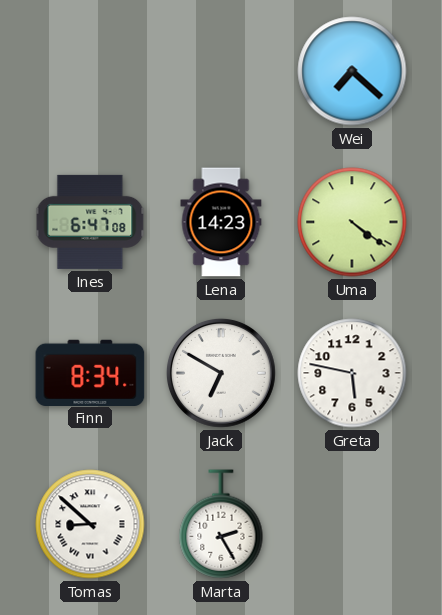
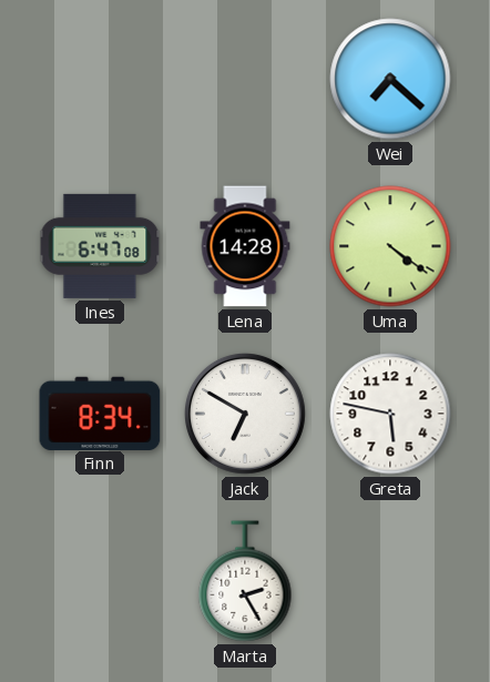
Lena: 14:23 -> 14:28
Tomas: 8:52 -> none
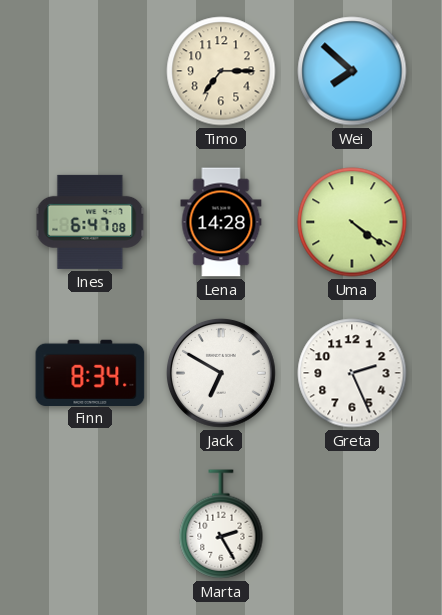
Timo: none -> 7:15
Wei: 7:22 -> 7:52
Greta: 5:47 -> 2:26
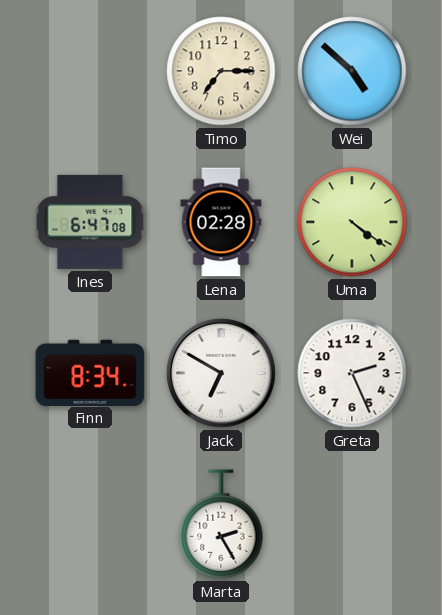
Wei: 7:52 -> 4:52
Lena: 14:28 -> 02:28
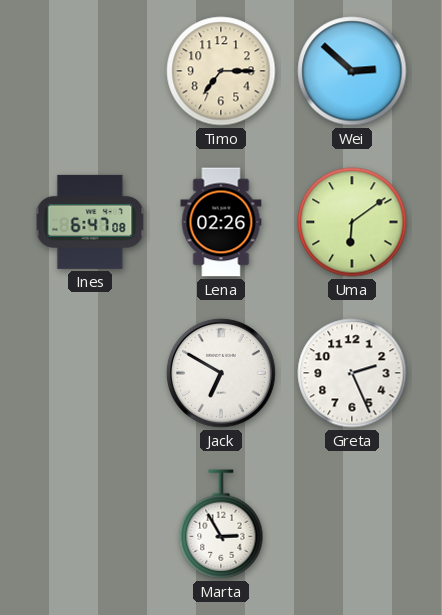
Wei: 4:52 -> 2:52
Lena: 02:28 -> 02:26
Uma: 4:21 -> 6:09
Finn: 8:34 -> none
Marta: 2:25 -> 2:55
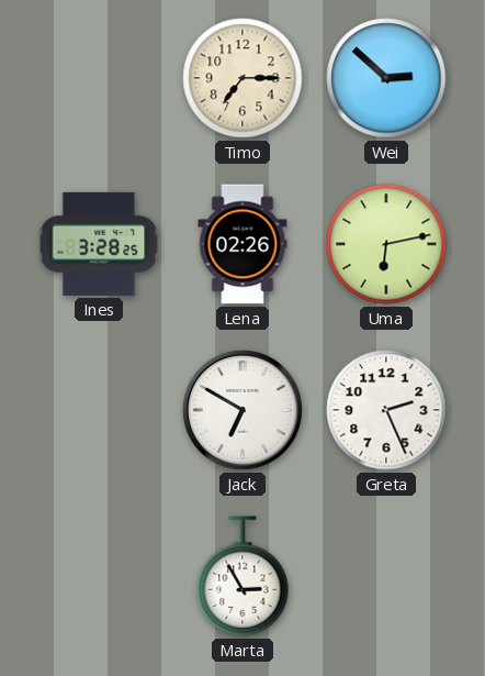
Ines: 6:47 -> 3:28
Uma: 6:09 -> 6:13
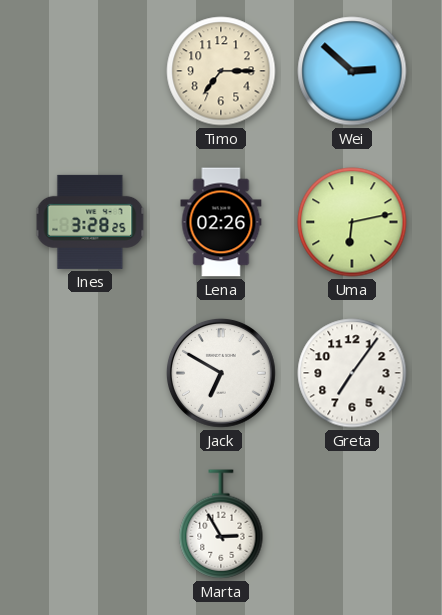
Greta: 2:26 -> 7:06
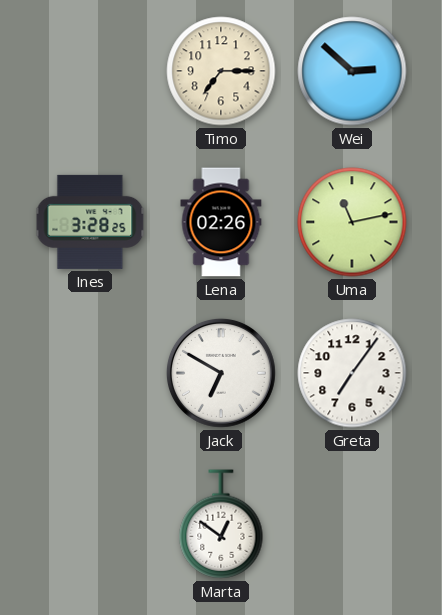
Uma: 6:13 -> 11:13
Marta: 2:55 -> 12:51
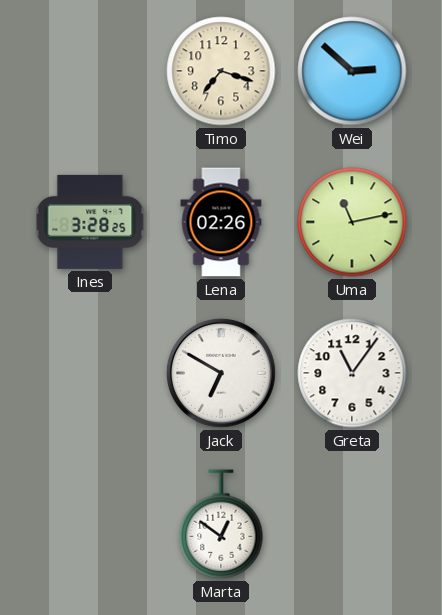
Timo: 7:15 -> 7:18
Greta: 7:06 -> 11:06
